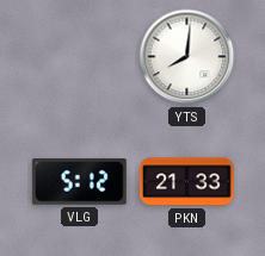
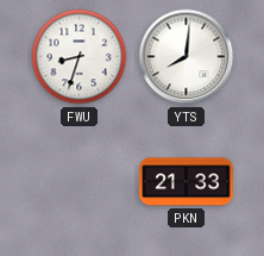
FWU: none -> 8:33
VLG: 5:12 -> none
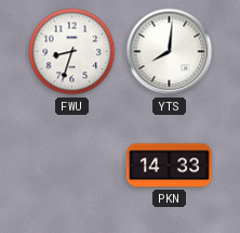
PKN: 21:33 -> 14:33
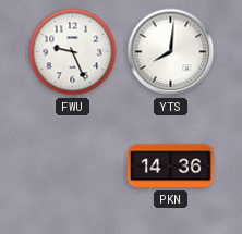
FWU: 8:33 -> 9:26
PKN: 14:33 -> 14:36
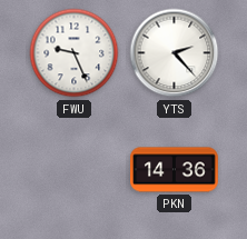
YTS: 8:01 -> 2:23
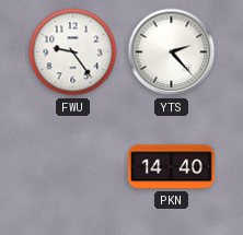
FWU: 9:26 -> 9:24
PKN: 14:36 -> 14:40
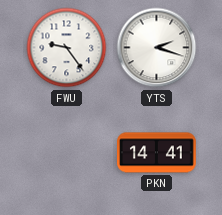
YTS: 2:23 -> 2:18
PKN: 14:40 -> 14:41
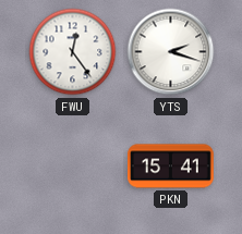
FWU: 9:24 -> 12:24
PKN: 14:41 -> 15:41
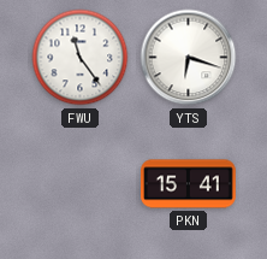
FWU: 12:24 -> 11:24
YTS: 2:18 -> 6:18
